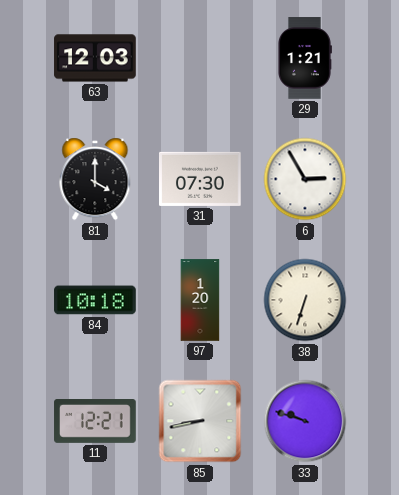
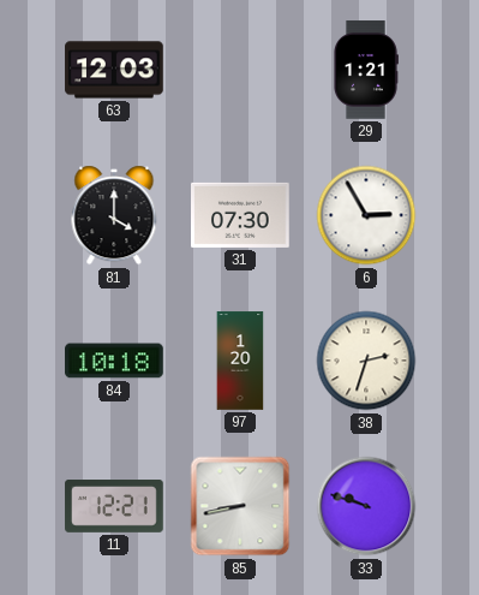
38: 6:33 -> 2:33
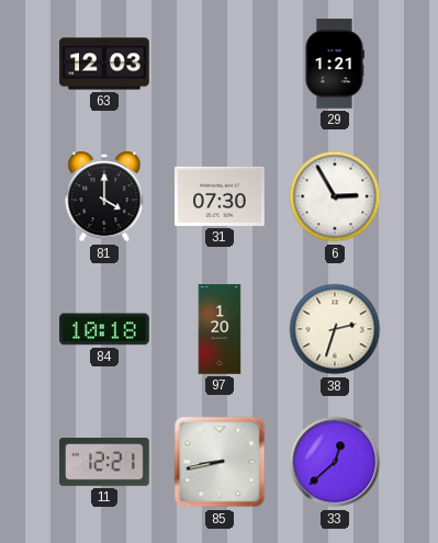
33: 9:48 -> 12:38
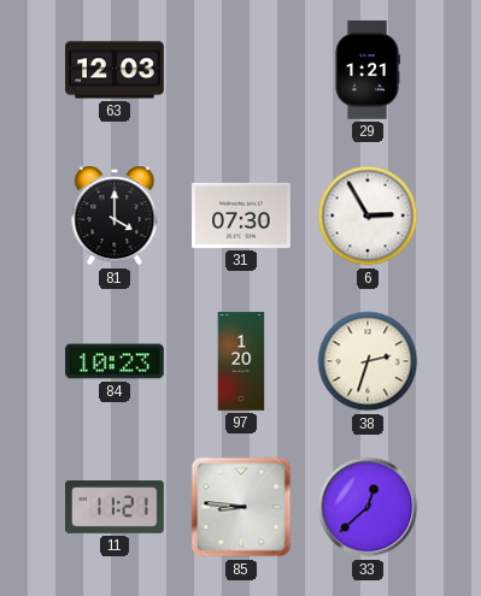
84: 10:18 -> 10:23
11: 12:21 -> 11:21
85: 8:43 -> 8:46
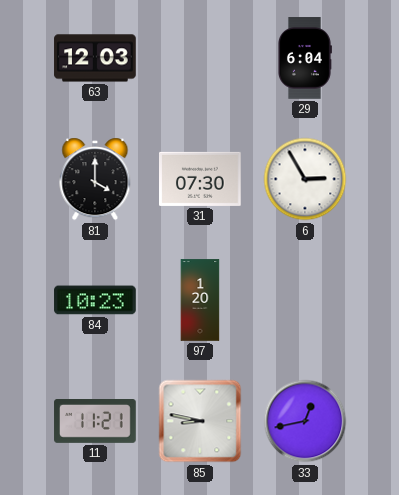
29: 1:21 -> 6:04
38: 2:33 -> none
85: 8:46 -> 8:47
33: 12:38 -> 12:43
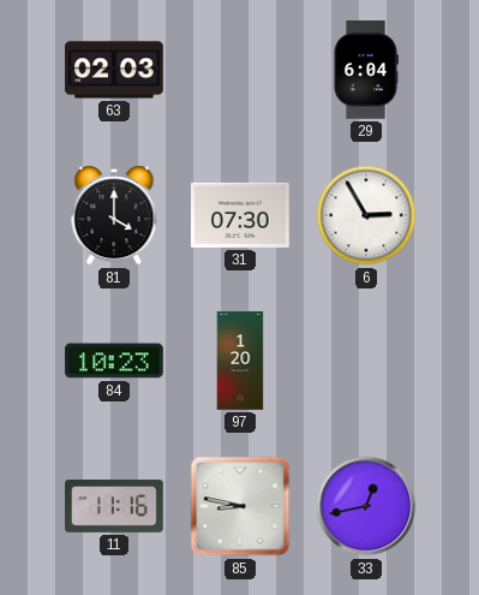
63: 12:03 -> 02:03
11: 11:21 -> 11:16
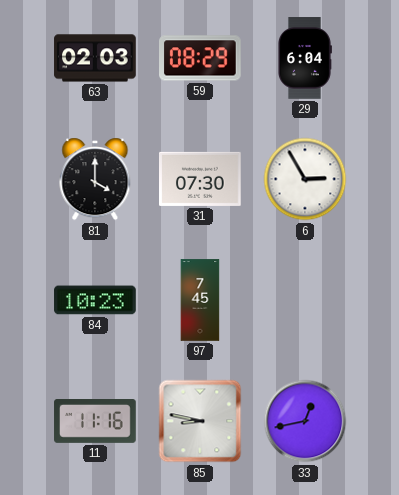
59: none -> 08:29
97: 1:20 -> 7:45
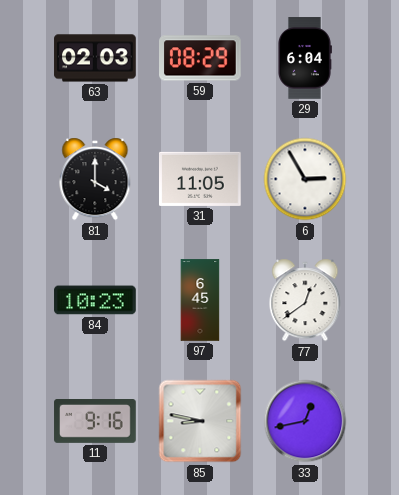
31: 07:30 -> 11:05
97: 7:45 -> 6:45
77: none -> 12:39
11: 11:16 -> 9:16
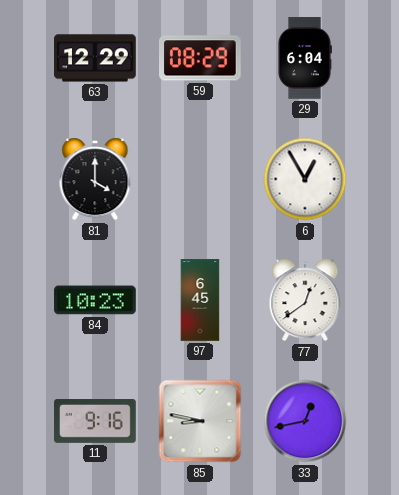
63: 02:03 -> 12:29
31: 11:05 -> none
6: 2:55 -> 12:55
